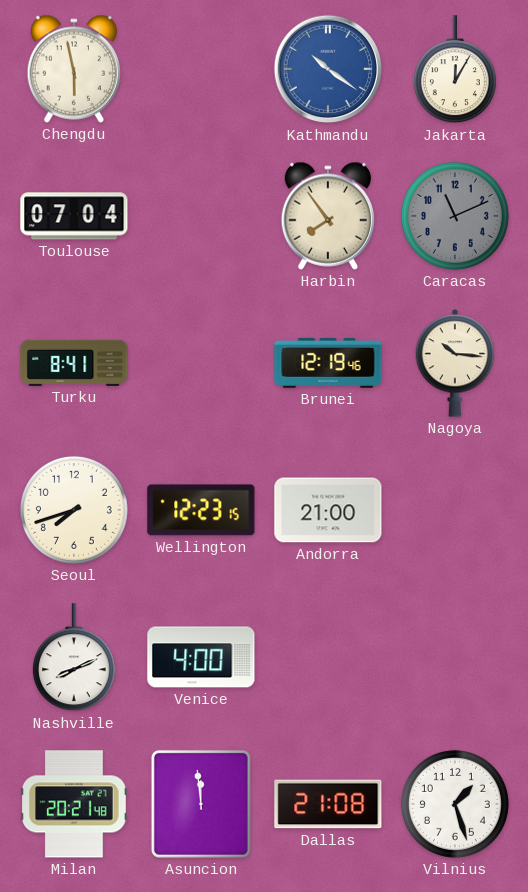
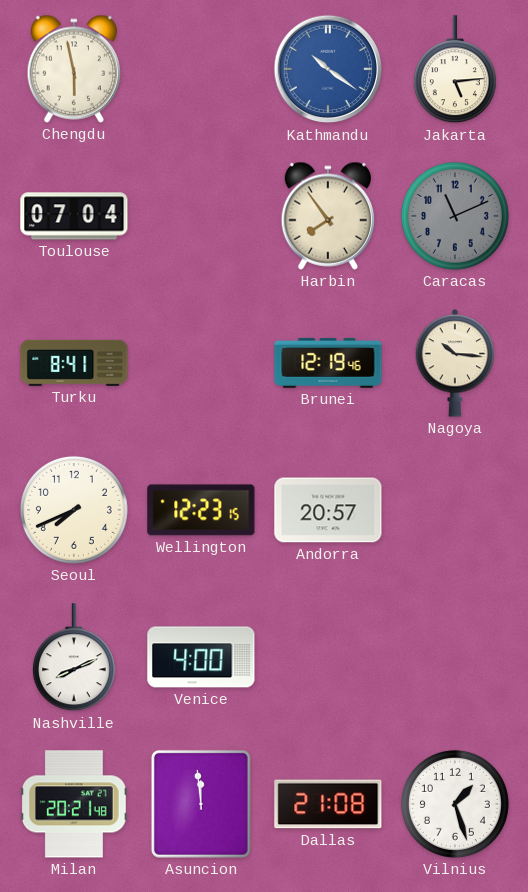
Jakarta: 12:05 -> 5:14
Seoul: 7:42 -> 7:41
Andorra: 21:00 -> 20:57
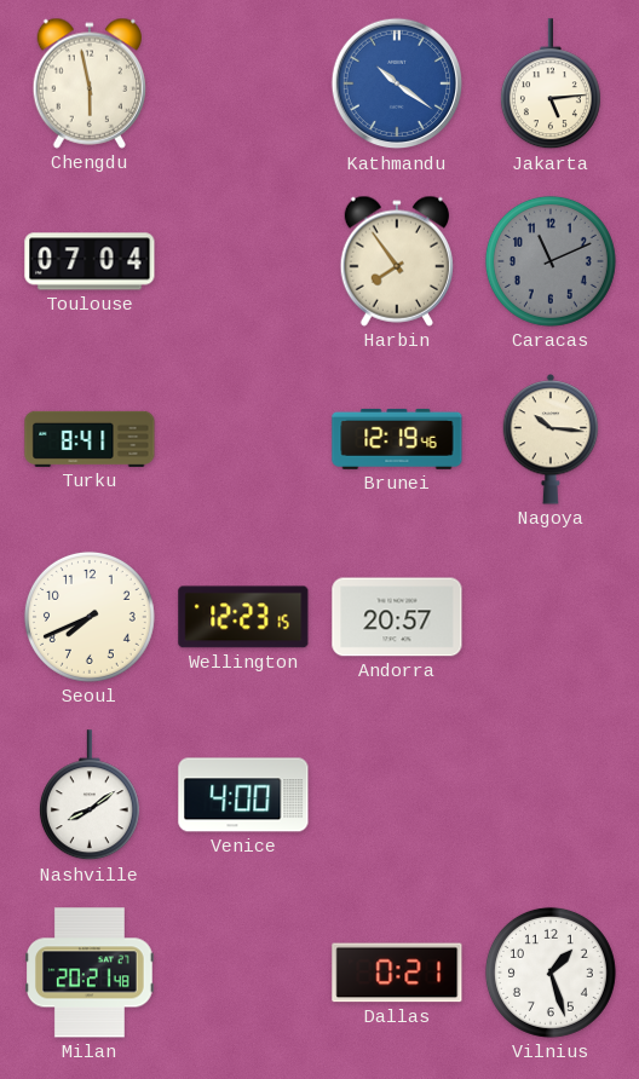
Nashville: 8:11 -> 8:09
Asuncion: 11:59 -> none
Dallas: 21:08 -> 0:21
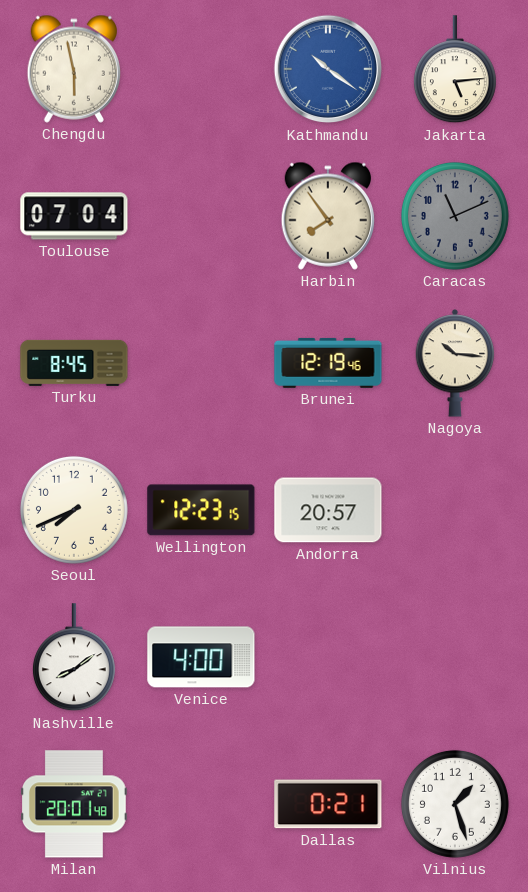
Turku: 8:41 -> 8:45
Milan: 20:21 -> 20:01
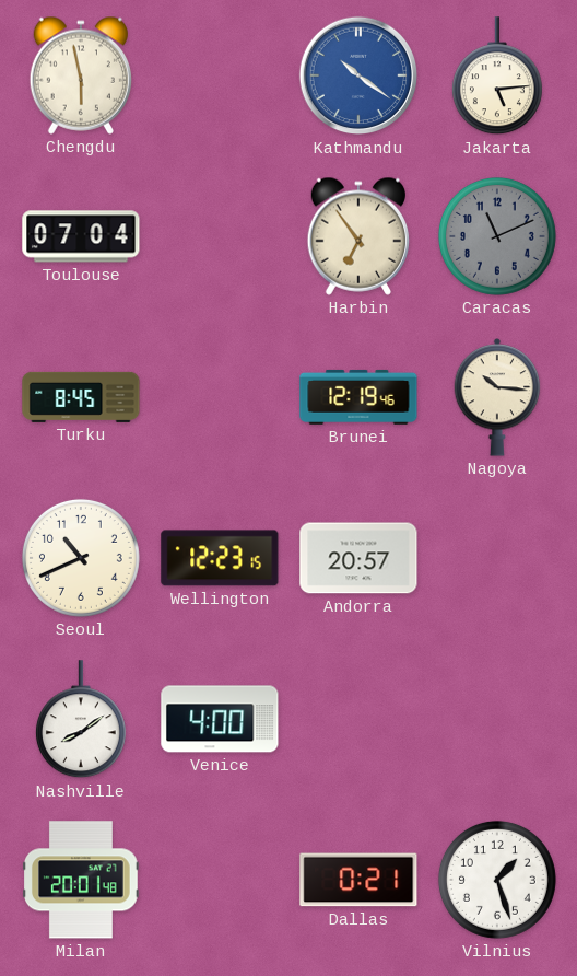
Harbin: 7:54 -> 6:54
Seoul: 7:41 -> 10:41
